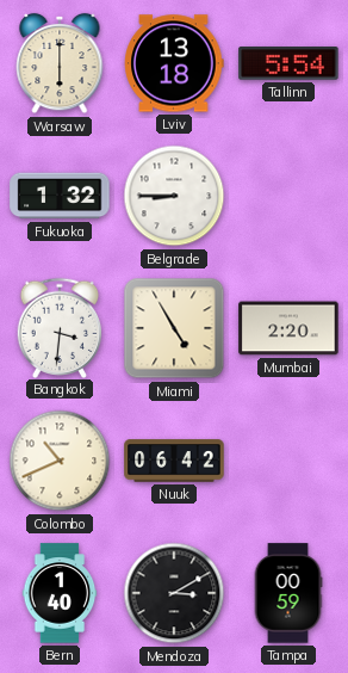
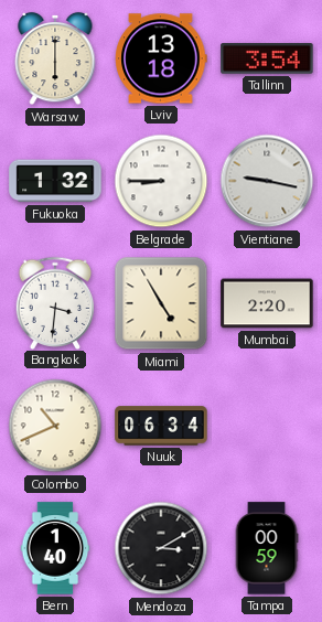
Tallinn: 5:54 -> 3:54
Vientiane: none -> 9:17
Nuuk: 06:42 -> 06:34
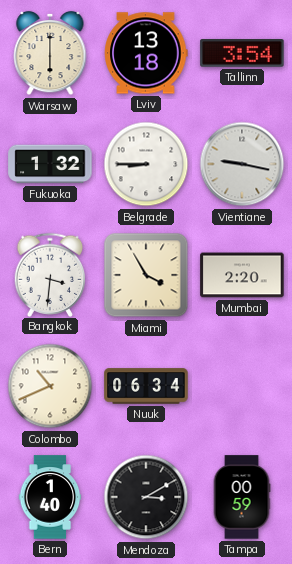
Miami: 4:55 -> 3:55
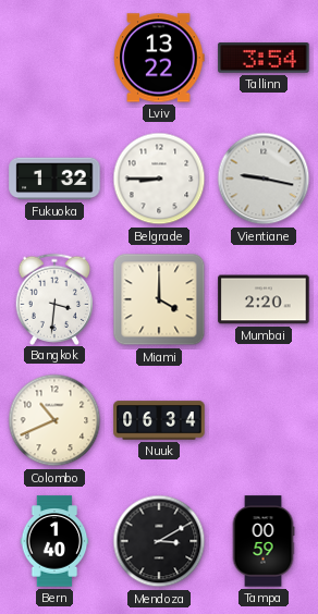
Warsaw: 6:00 -> none
Lviv: 13:18 -> 13:22
Miami: 3:55 -> 4:00
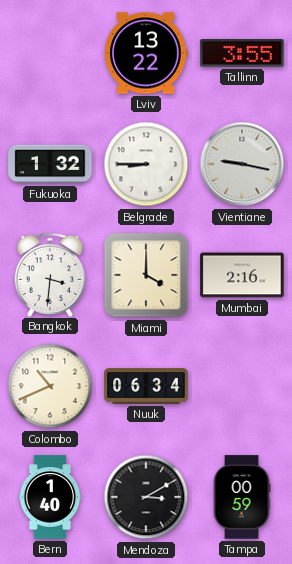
Tallinn: 3:54 -> 3:55
Mumbai: 2:20 -> 2:16
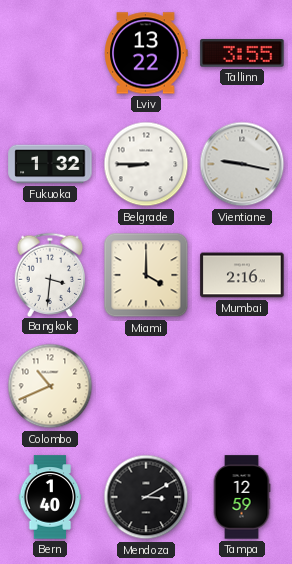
Nuuk: 06:34 -> none
Tampa: 00:59 -> 12:59
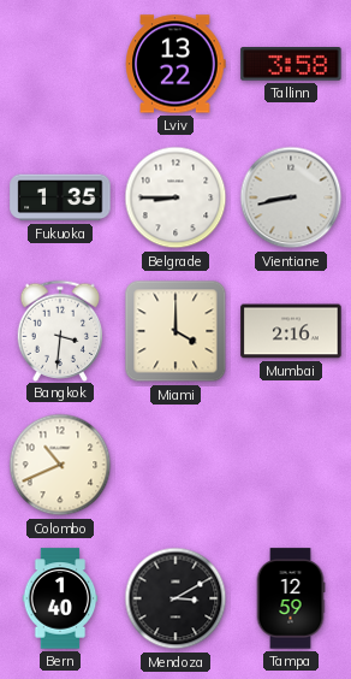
Tallinn: 3:55 -> 3:58
Fukuoka: 1:32 -> 1:35
Vientiane: 9:17 -> 8:43
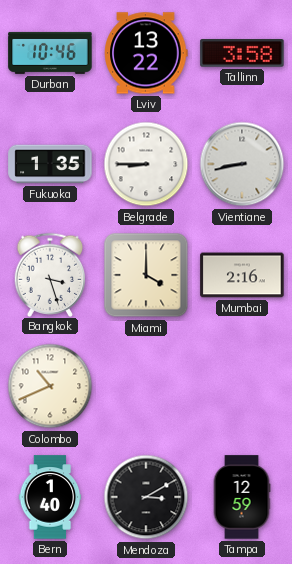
Durban: none -> 10:46
Bangkok: 3:31 -> 3:27
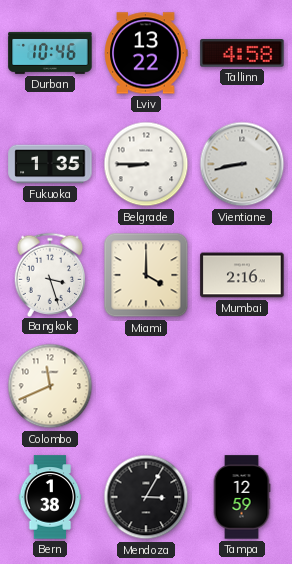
Tallinn: 3:58 -> 4:58
Colombo: 10:41 -> 11:41
Bern: 1:40 -> 1:38
Mendoza: 3:10 -> 3:05
